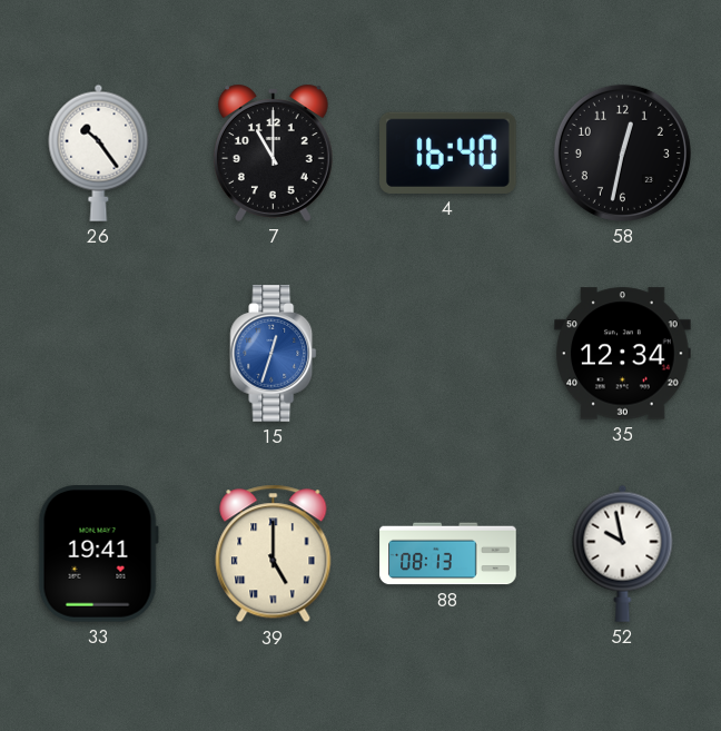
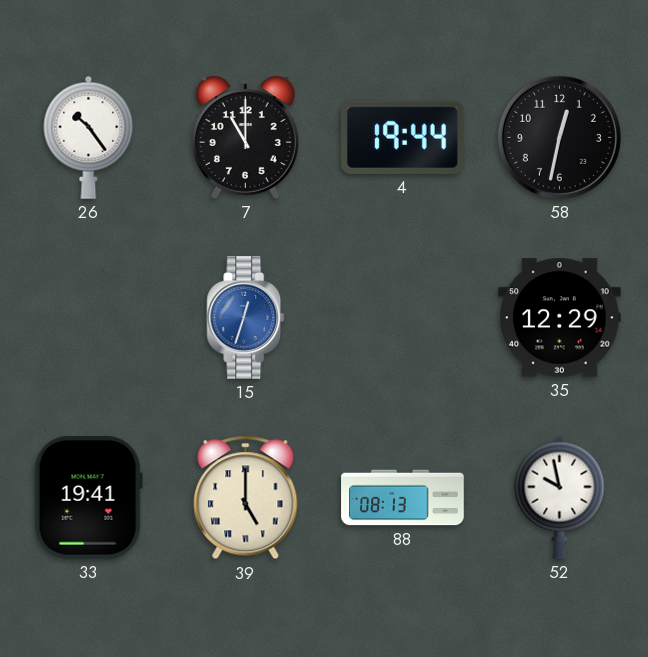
4: 16:40 -> 19:44
35: 12:34 -> 12:29
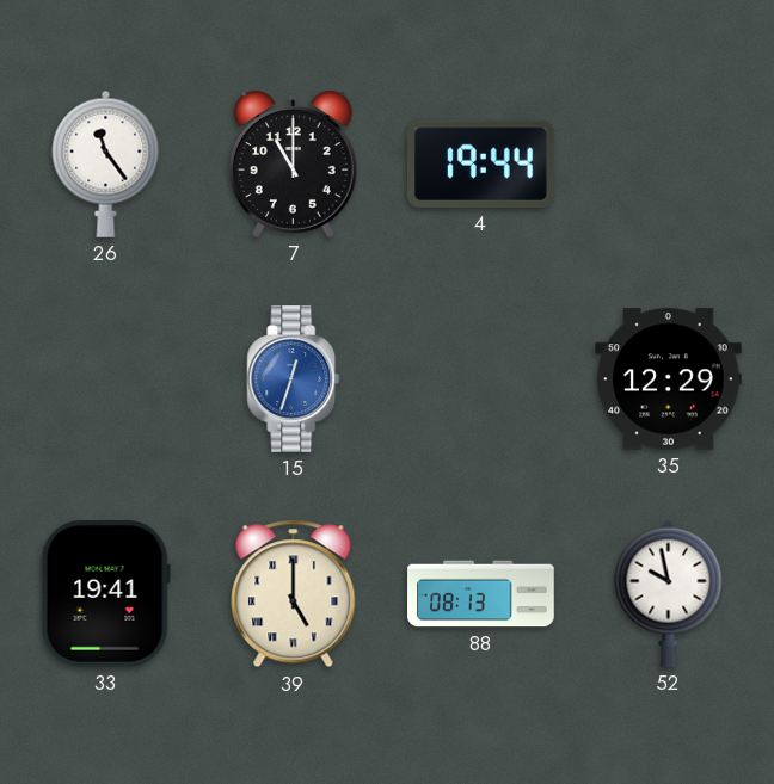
26: 10:24 -> 11:24
58: 12:32 -> none
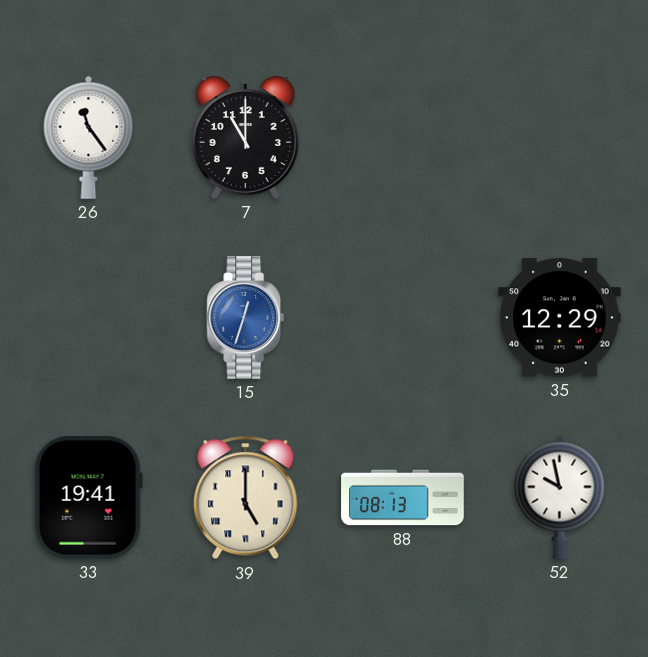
4: 19:44 -> none
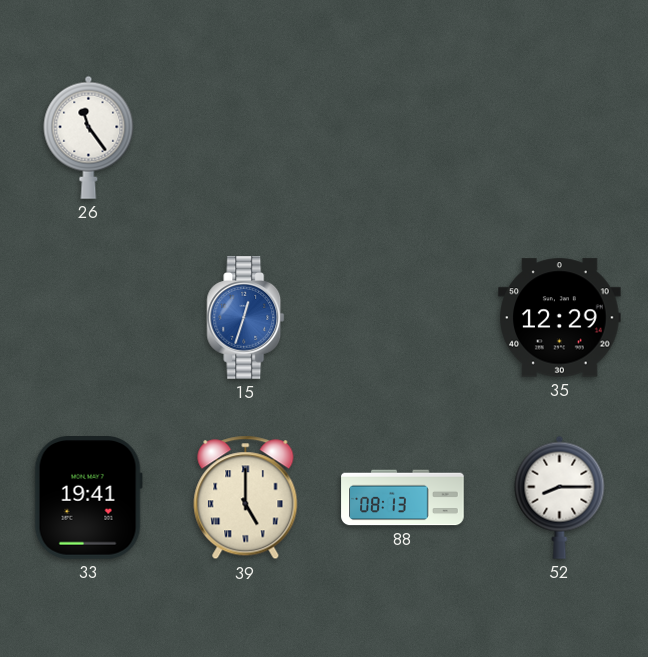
7: 11:00 -> none
52: 9:58 -> 8:15
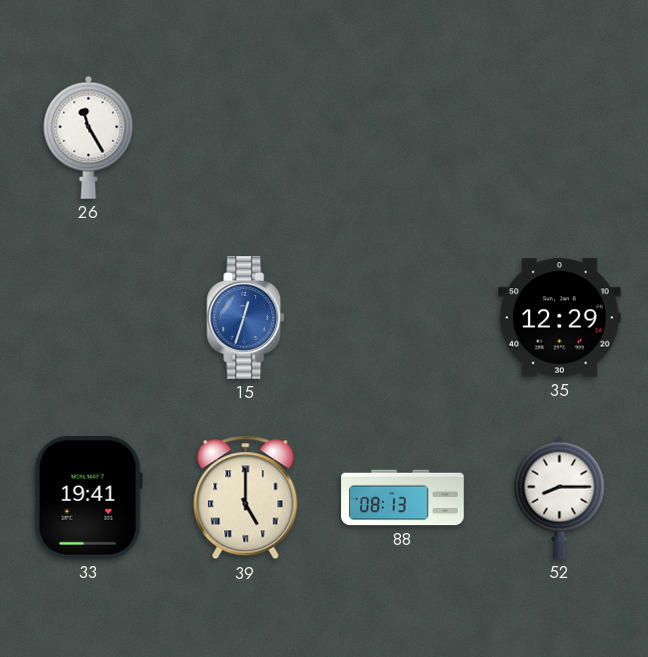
26: 11:24 -> 11:25
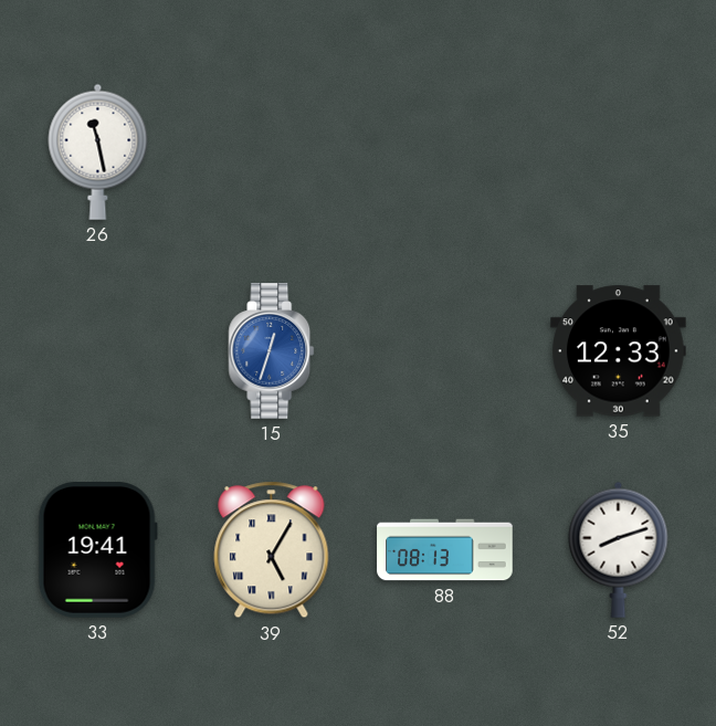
26: 11:25 -> 11:28
35: 12:29 -> 12:33
39: 5:00 -> 5:05
52: 8:15 -> 8:12
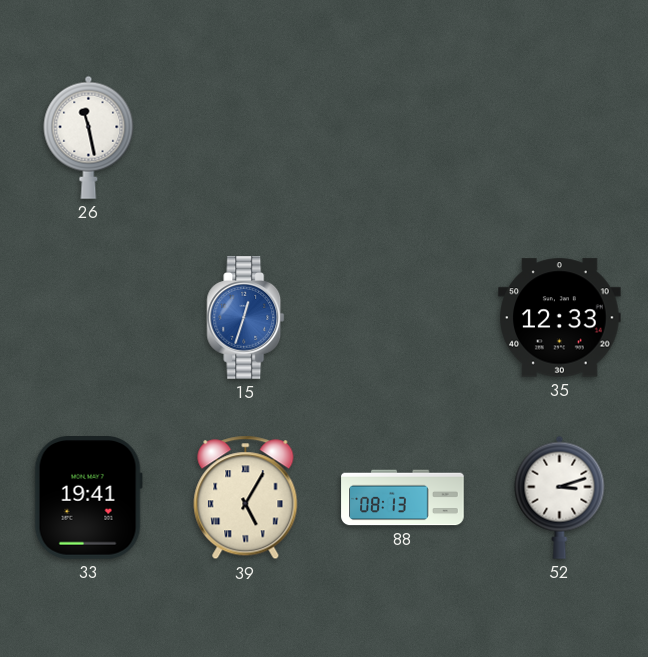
52: 8:12 -> 3:12
